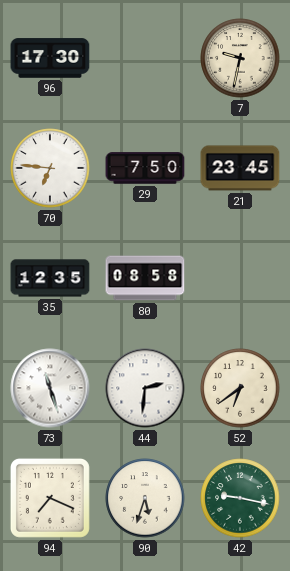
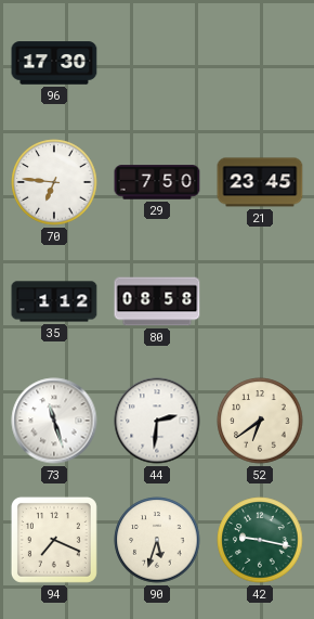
7: 9:32 -> none
35: 12:35 -> 1:12
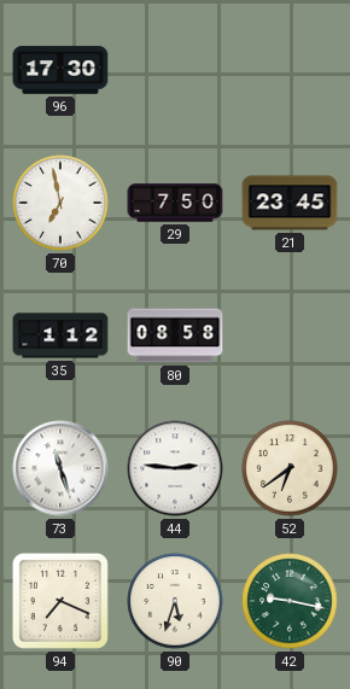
70: 6:46 -> 6:58
44: 2:31 -> 2:46
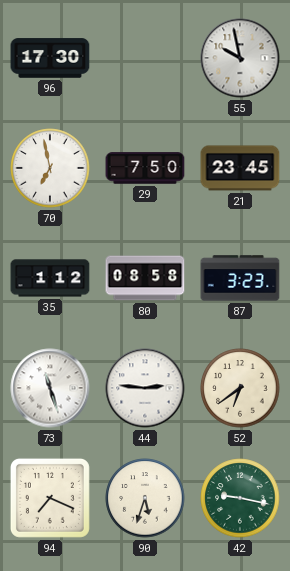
55: none -> 9:58
87: none -> 3:23
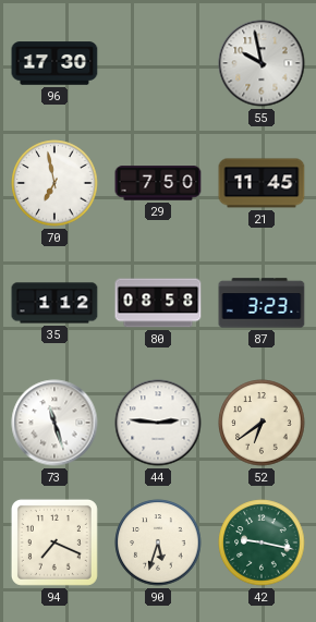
21: 23:45 -> 11:45
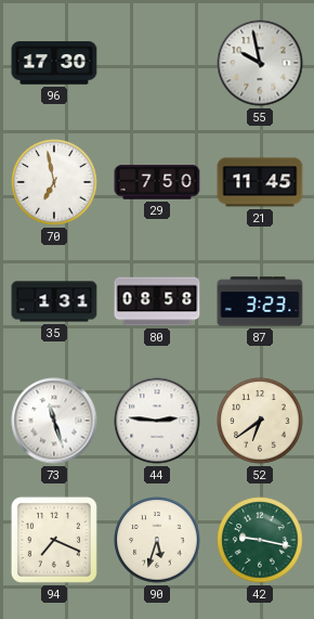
35: 1:12 -> 1:31
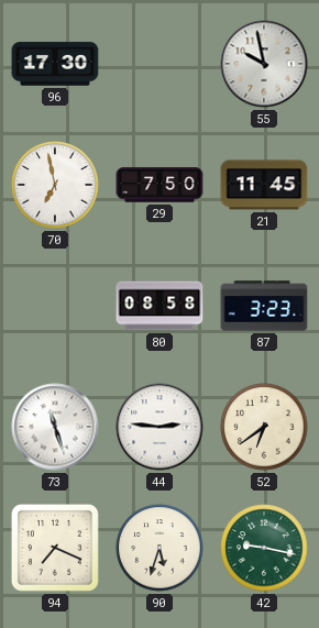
35: 1:31 -> none
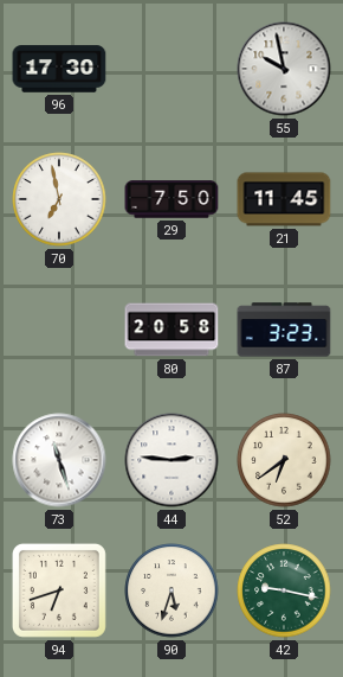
80: 08:58 -> 20:58
94: 7:19 -> 6:42
